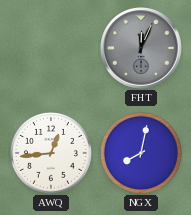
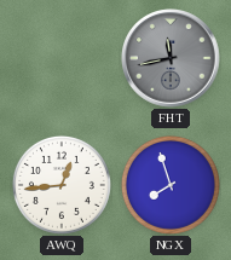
FHT: 12:04 -> 11:43
NGX: 8:02 -> 7:57
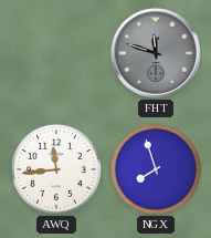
FHT: 11:43 -> 11:48
AWQ: 12:44 -> 11:44
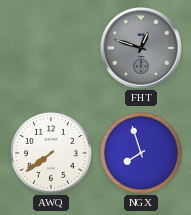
FHT: 11:48 -> 12:48
AWQ: 11:44 -> 7:39
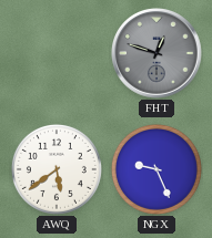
AWQ: 7:39 -> 5:39
NGX: 7:57 -> 9:26
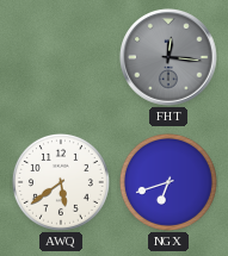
FHT: 12:48 -> 12:16
NGX: 9:26 -> 6:42
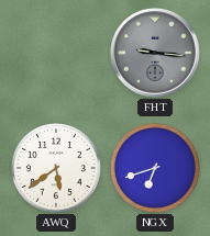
FHT: 12:16 -> 9:16
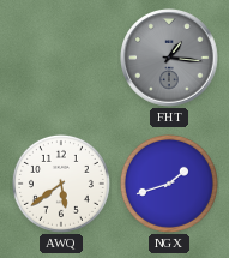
FHT: 9:16 -> 1:16
NGX: 6:42 -> 1:42
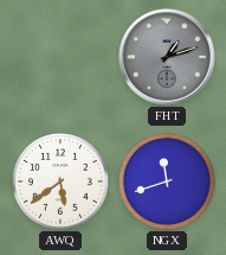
FHT: 1:16 -> 1:12
NGX: 1:42 -> 11:42
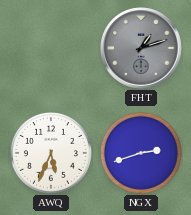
AWQ: 5:39 -> 5:34
NGX: 11:42 -> 2:42
